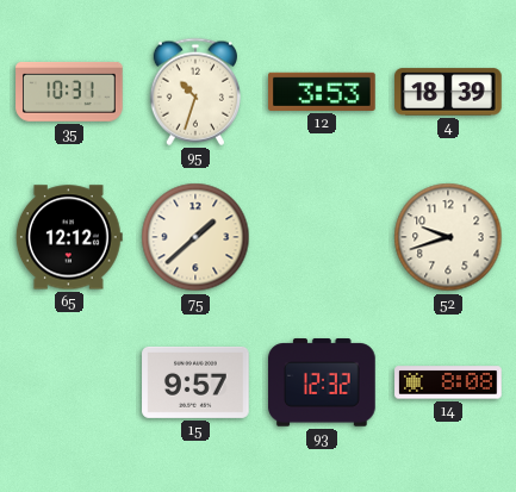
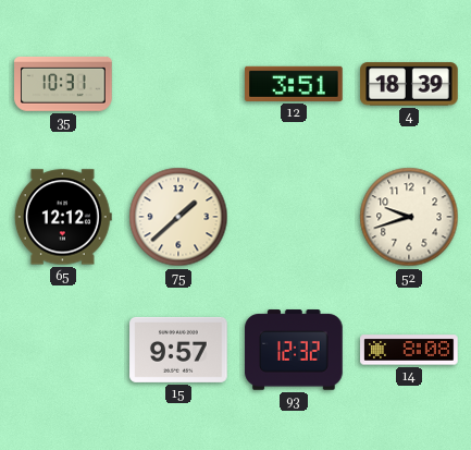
95: 10:33 -> none
12: 3:53 -> 3:51
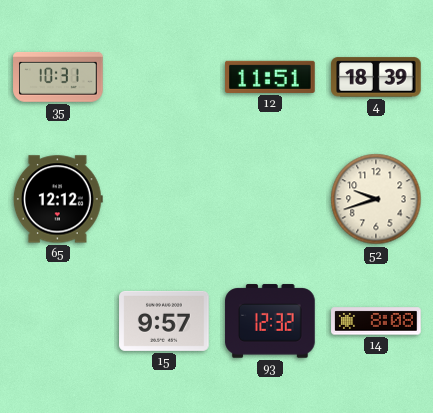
12: 3:51 -> 11:51
75: 1:38 -> none
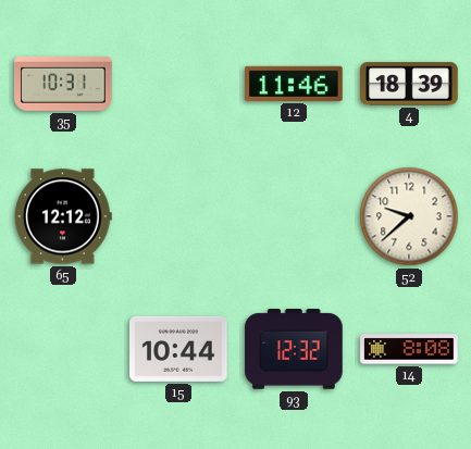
12: 11:51 -> 11:46
52: 9:42 -> 9:38
15: 9:57 -> 10:44
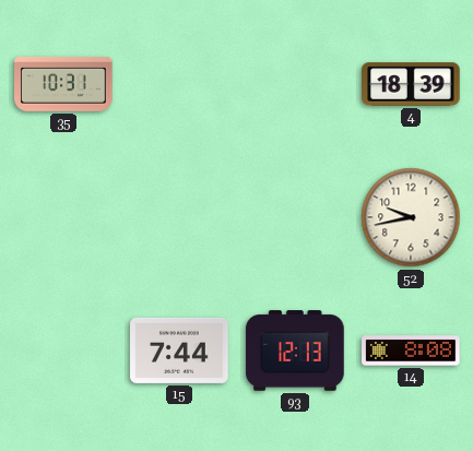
12: 11:46 -> none
65: 12:12 -> none
52: 9:38 -> 9:43
15: 10:44 -> 7:44
93: 12:32 -> 12:13
